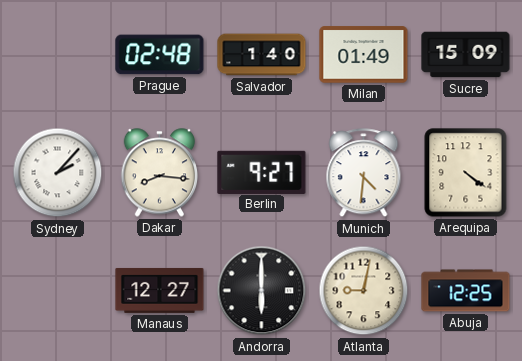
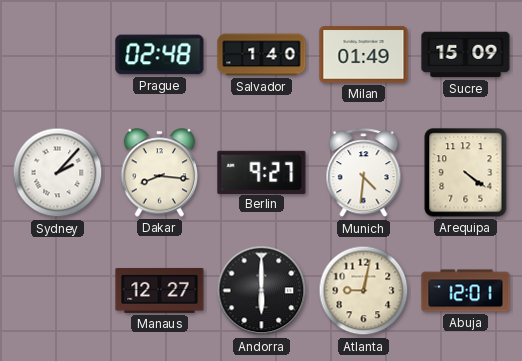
Abuja: 12:25 -> 12:01
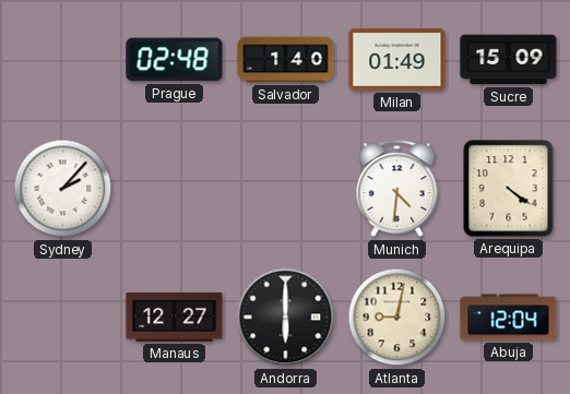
Dakar: 8:16 -> none
Berlin: 9:27 -> none
Abuja: 12:01 -> 12:04
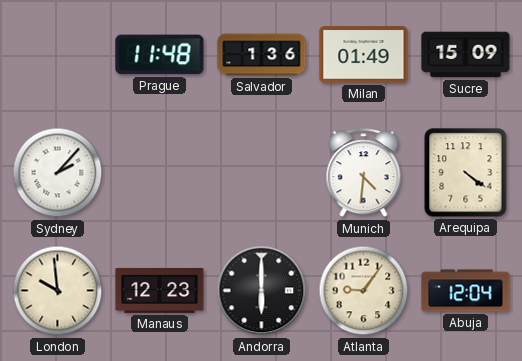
Prague: 02:48 -> 11:48
Salvador: 1:40 -> 1:36
London: none -> 9:59
Manaus: 12:27 -> 12:23
Atlanta: 9:02 -> 9:06
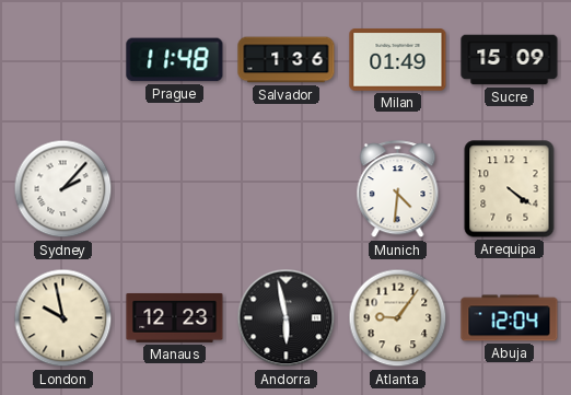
London: 9:59 -> 9:58
Andorra: 6:00 -> 5:58
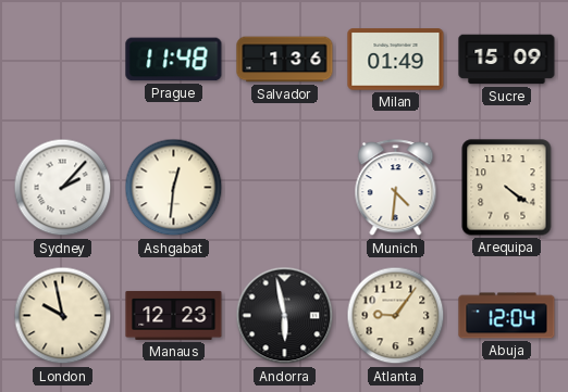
Ashgabat: none -> 12:31
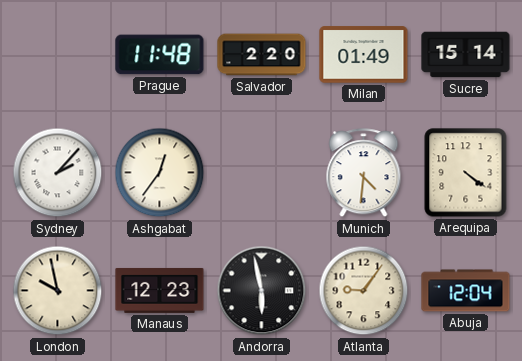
Salvador: 1:36 -> 2:20
Sucre: 15:09 -> 15:14
Ashgabat: 12:31 -> 12:36
